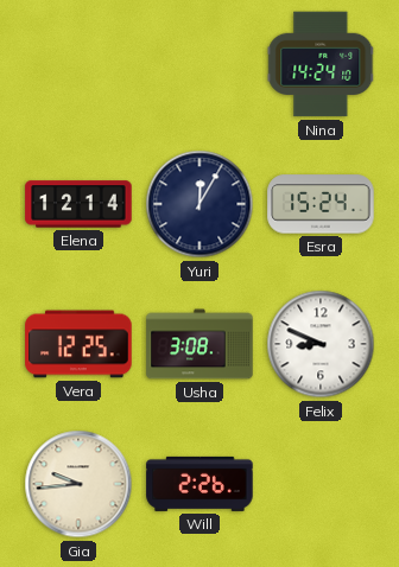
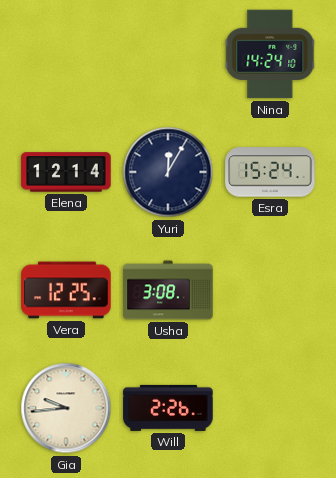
Felix: 8:49 -> none
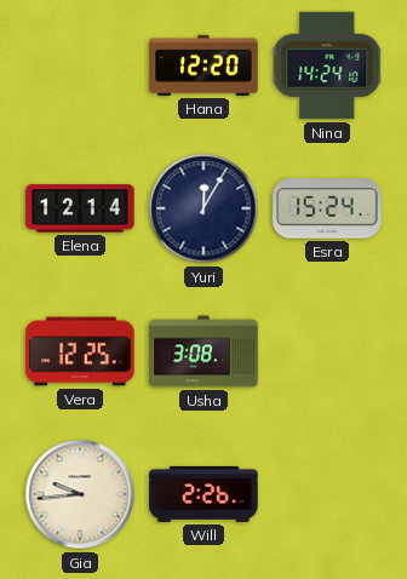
Hana: none -> 12:20
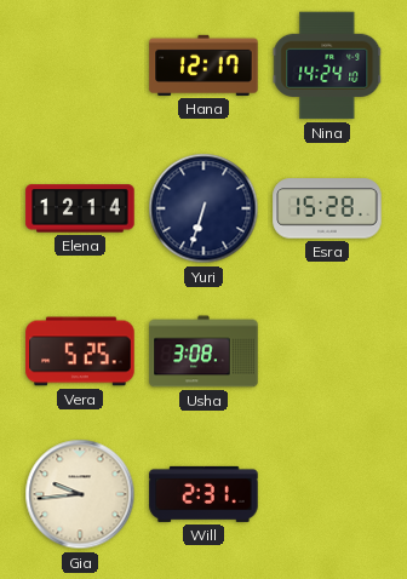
Hana: 12:20 -> 12:17
Yuri: 12:05 -> 6:33
Esra: 15:24 -> 15:28
Vera: 12:25 -> 5:25
Will: 2:26 -> 2:31
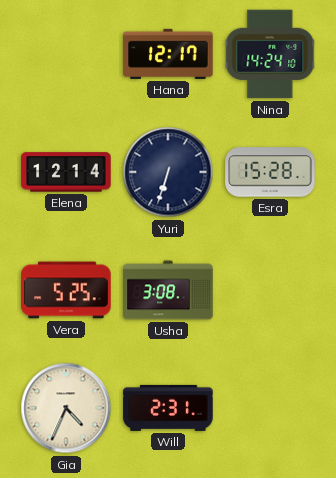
Gia: 9:44 -> 4:34
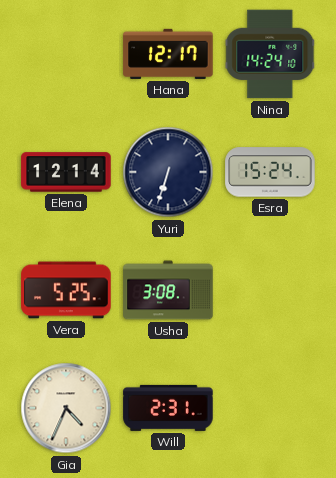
Esra: 15:28 -> 15:24
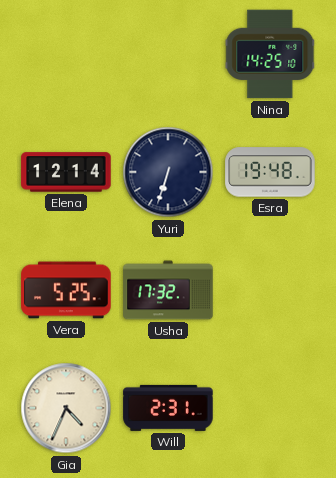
Hana: 12:17 -> none
Nina: 14:24 -> 14:25
Esra: 15:24 -> 19:48
Usha: 3:08 -> 17:32
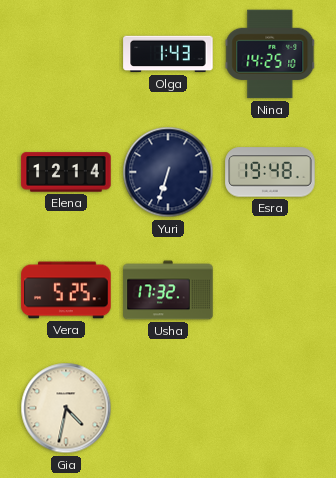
Olga: none -> 1:43
Gia: 4:34 -> 4:32
Will: 2:31 -> none
